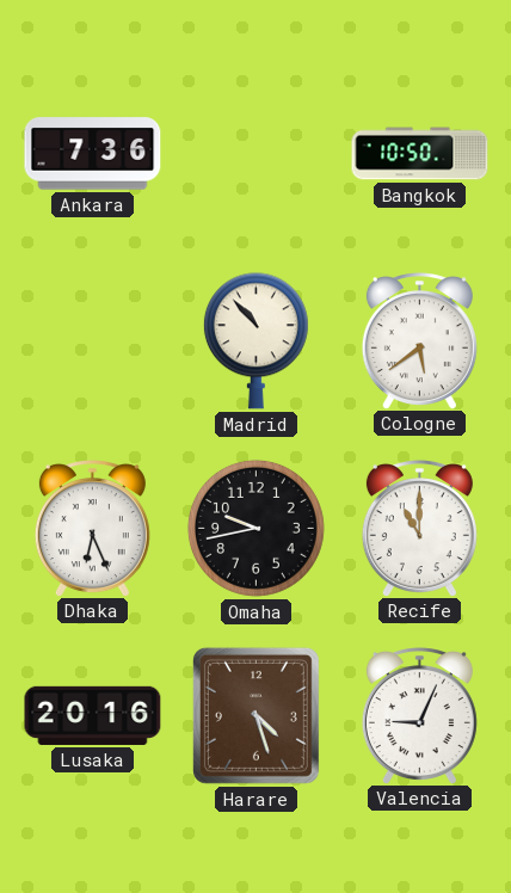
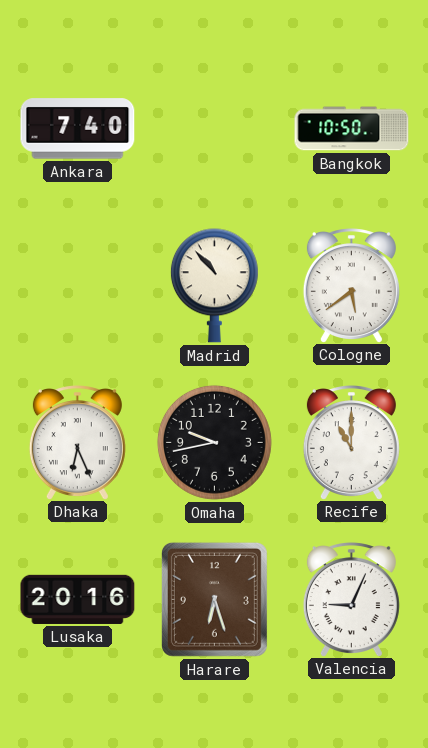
Ankara: 7:36 -> 7:40
Harare: 4:27 -> 6:27
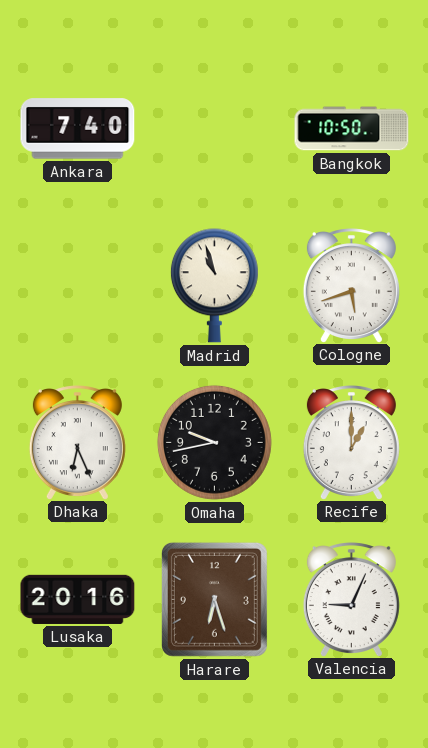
Madrid: 10:53 -> 10:57
Cologne: 5:39 -> 5:42
Recife: 11:00 -> 1:00
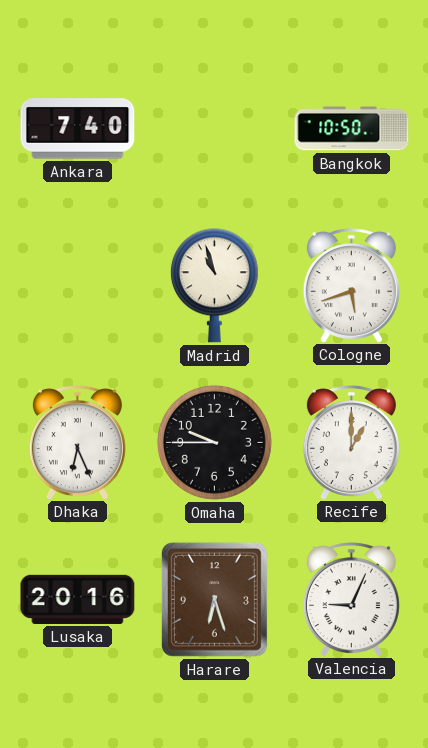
Omaha: 9:43 -> 9:45
